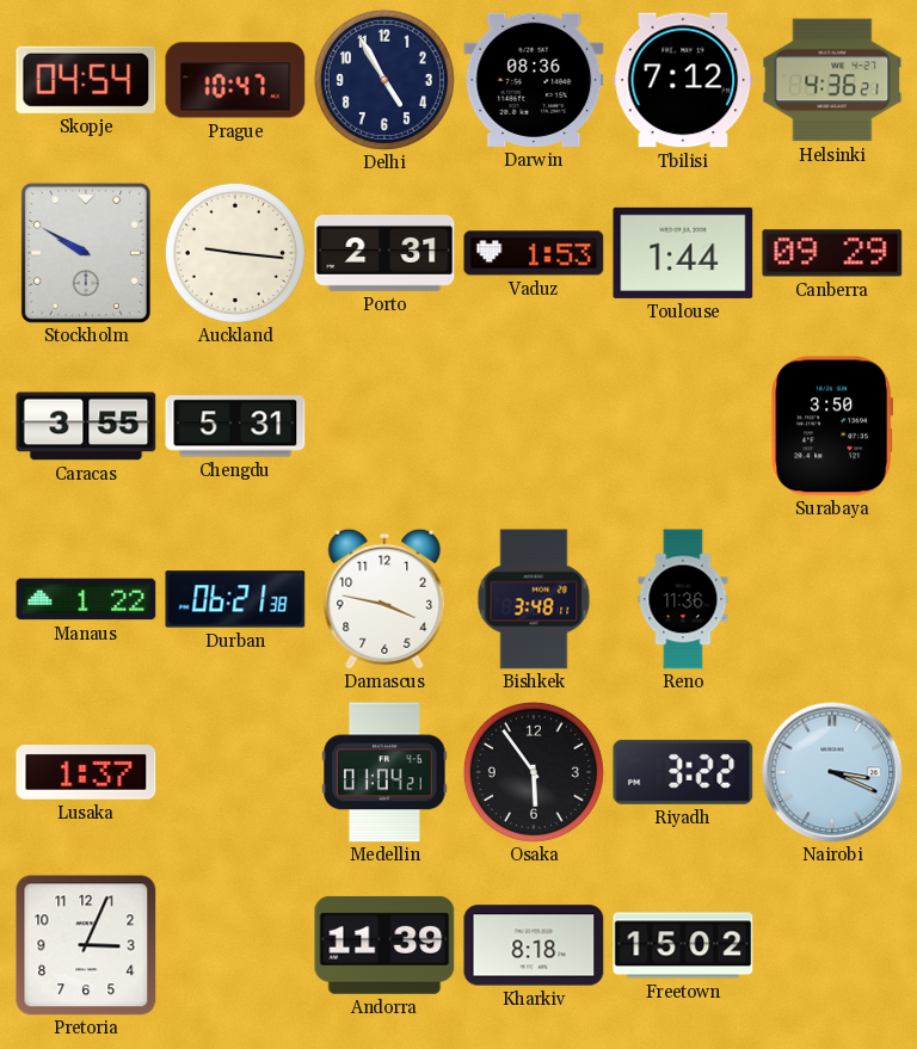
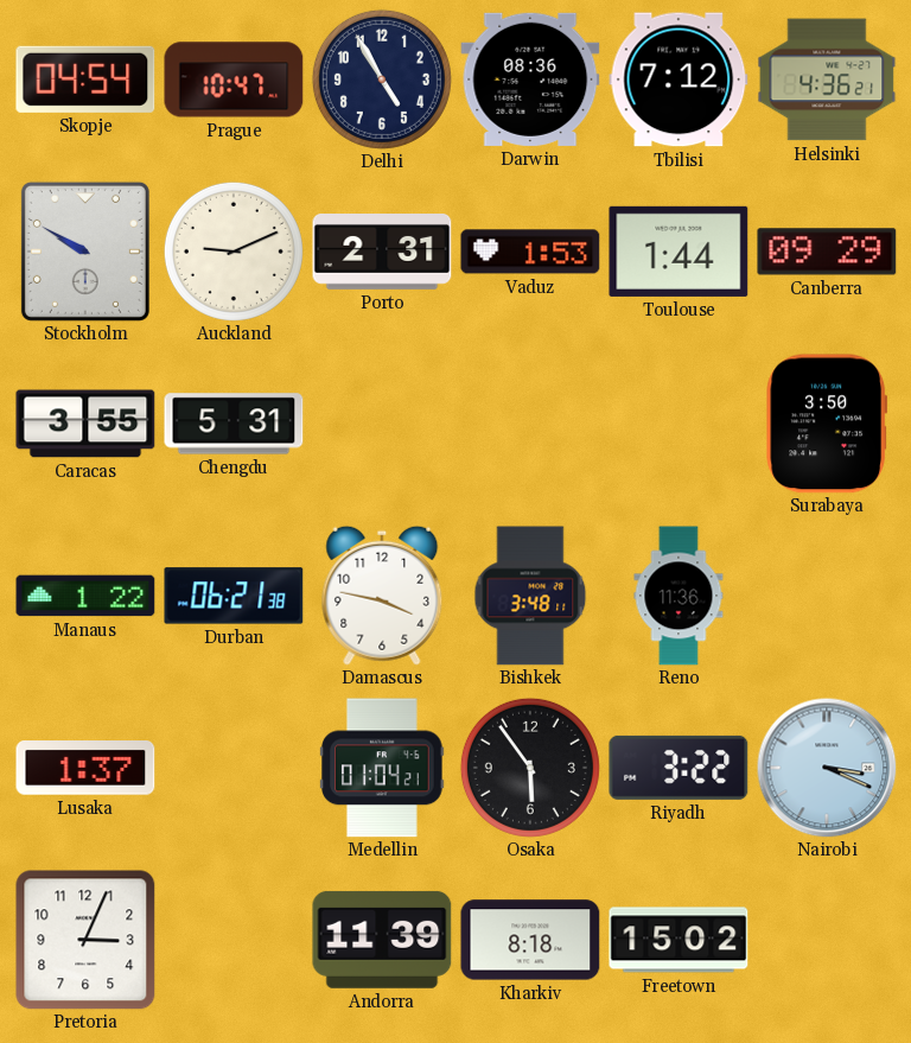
Auckland: 9:16 -> 9:11
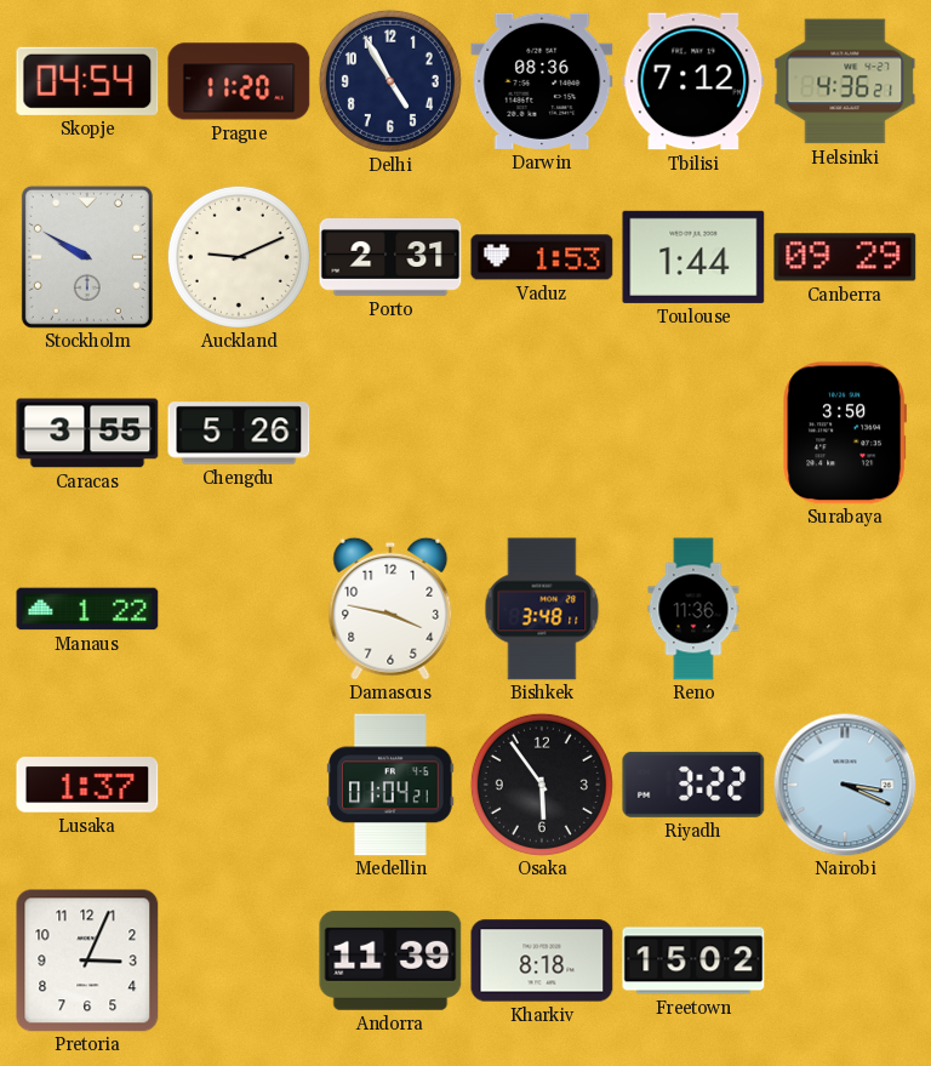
Prague: 10:47 -> 11:20
Chengdu: 5:31 -> 5:26
Durban: 06:21 -> none
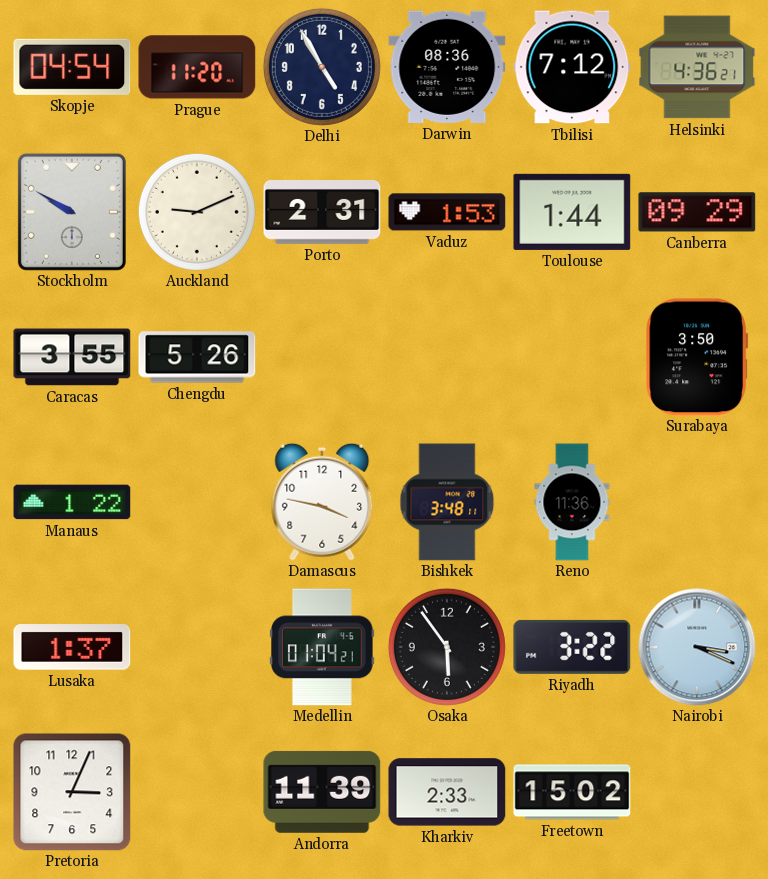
Kharkiv: 8:18 -> 2:33
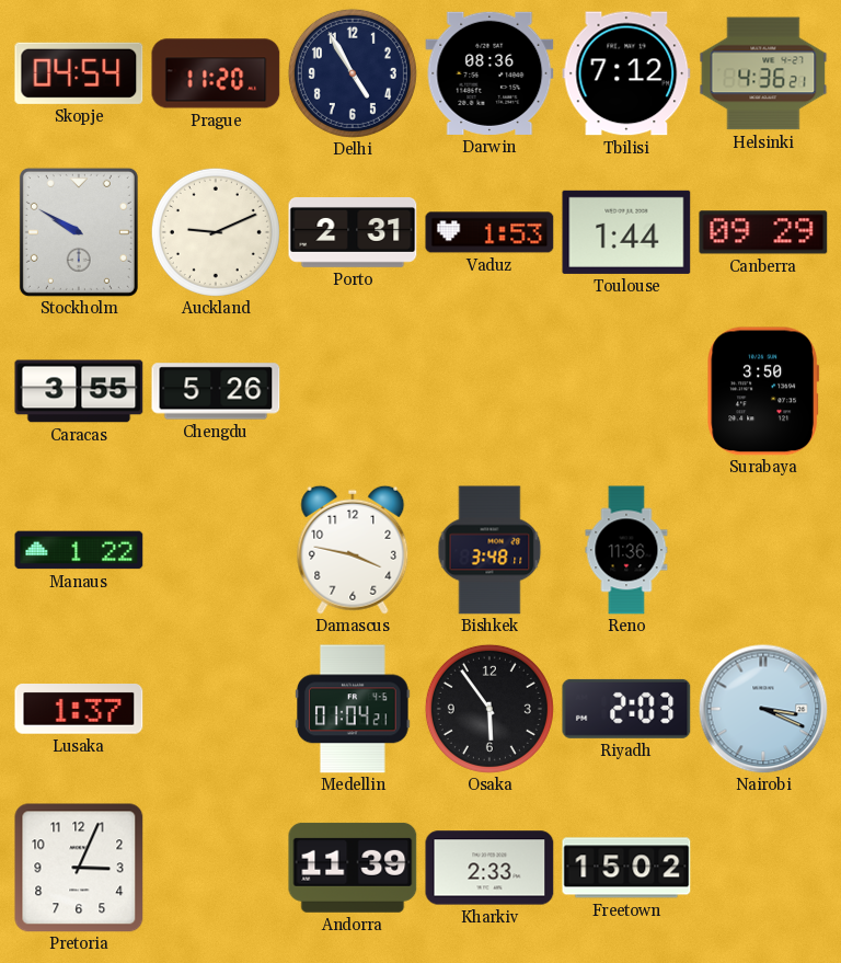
Riyadh: 3:22 -> 2:03
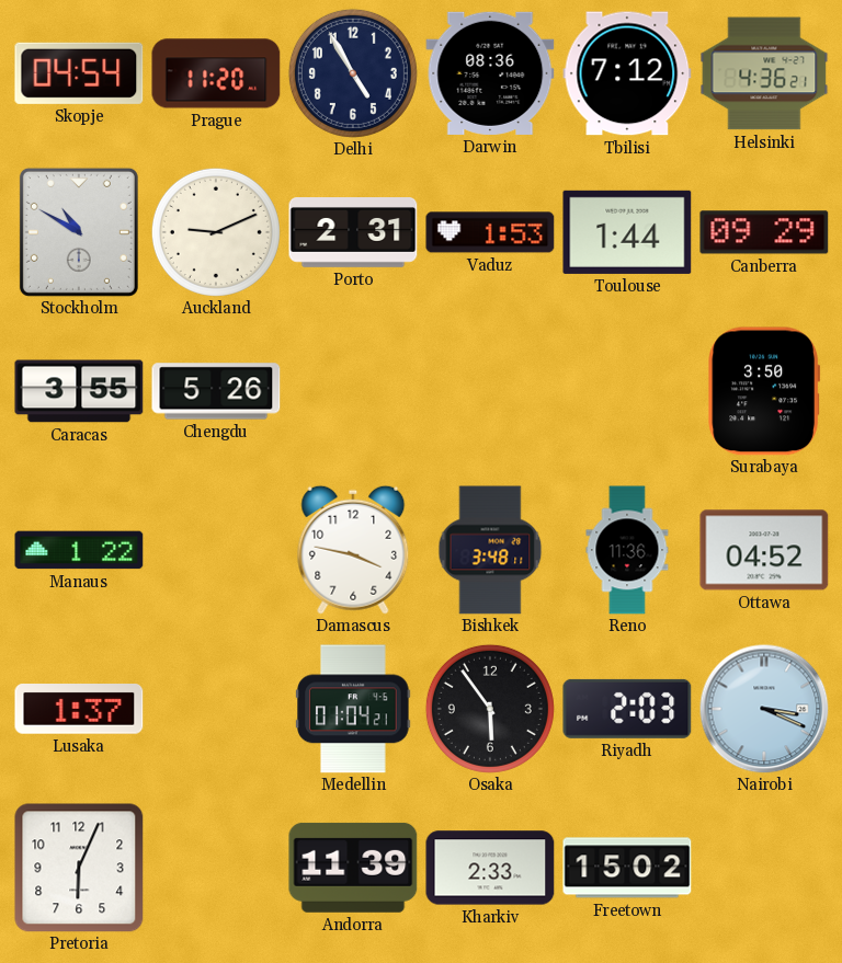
Stockholm: 9:50 -> 10:50
Ottawa: none -> 04:52
Pretoria: 3:04 -> 6:04
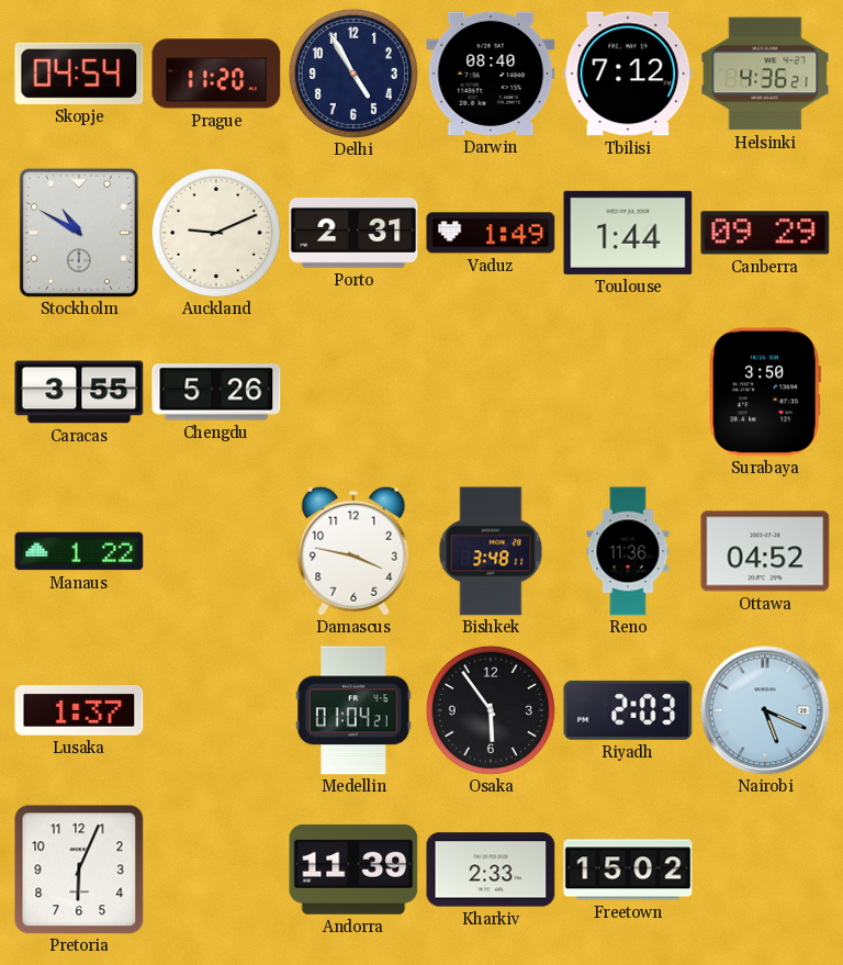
Darwin: 08:36 -> 08:40
Vaduz: 1:53 -> 1:49
Nairobi: 3:19 -> 5:19
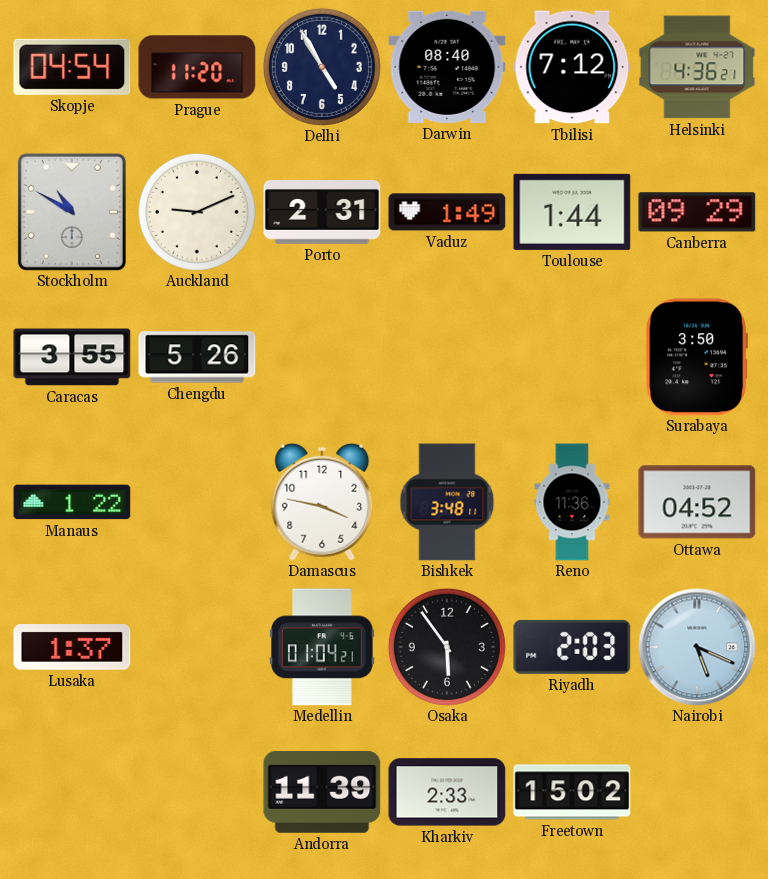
Pretoria: 6:04 -> none
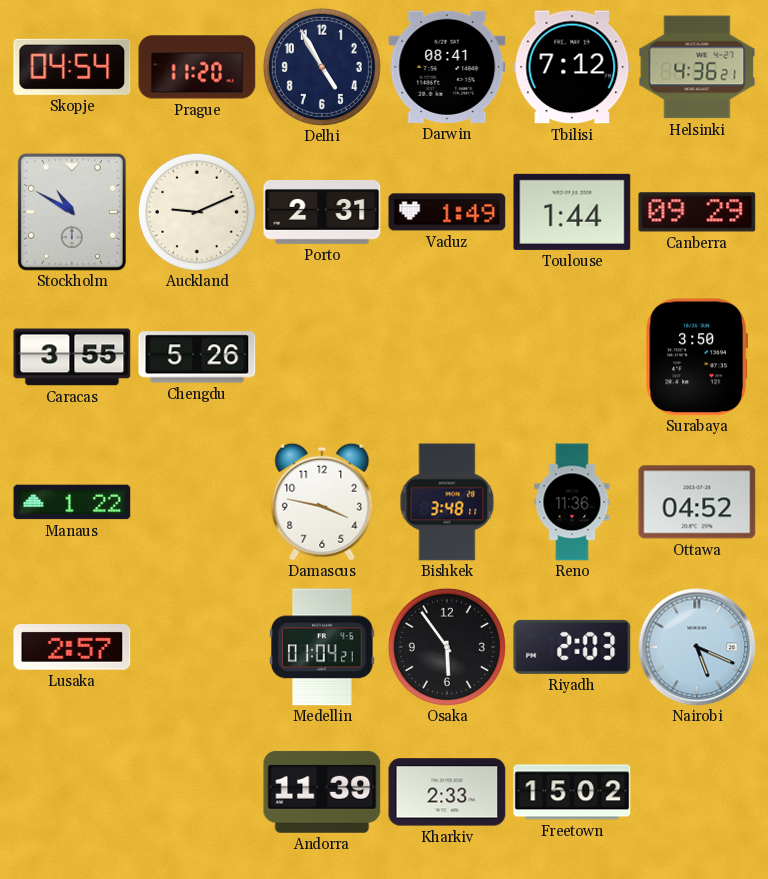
Darwin: 08:40 -> 08:41
Lusaka: 1:37 -> 2:57
